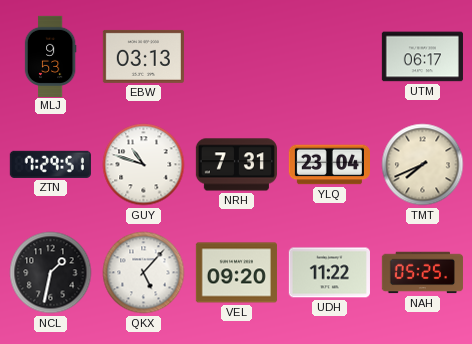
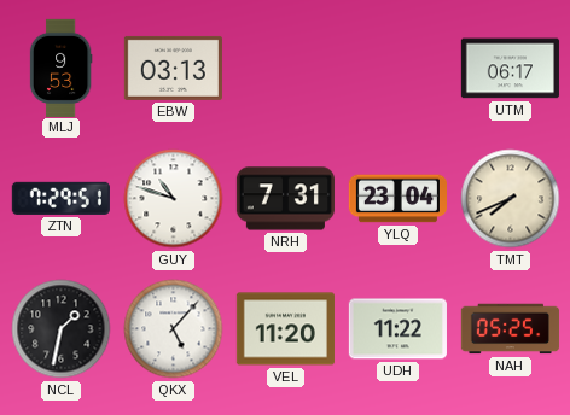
VEL: 09:20 -> 11:20
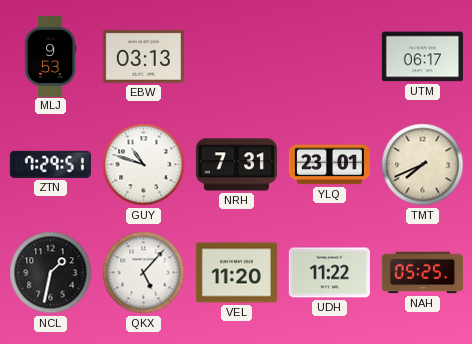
YLQ: 23:04 -> 23:01
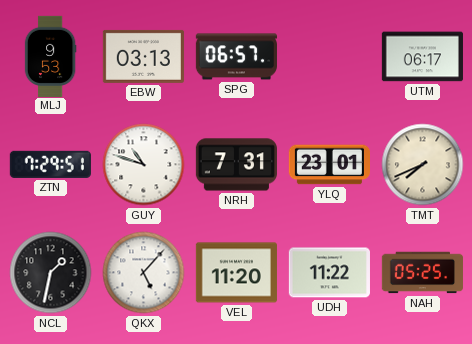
SPG: none -> 06:57
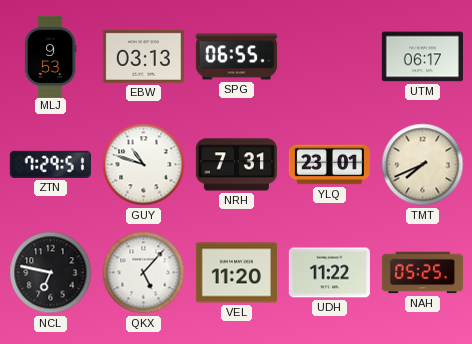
SPG: 06:57 -> 06:55
NCL: 1:32 -> 6:47
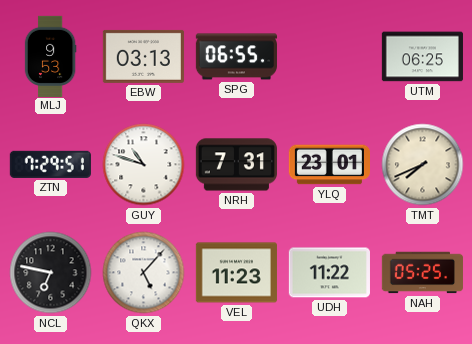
UTM: 06:17 -> 06:25
VEL: 11:20 -> 11:23
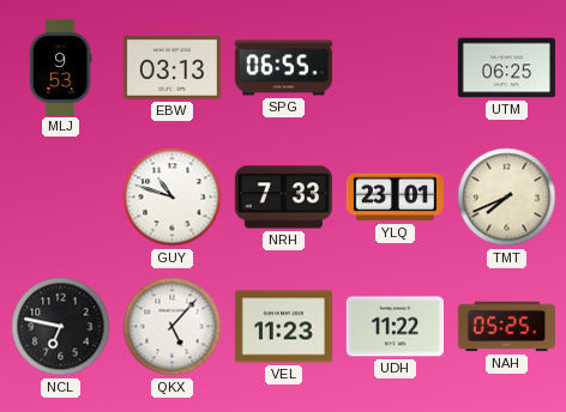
ZTN: 7:29 -> none
NRH: 7:31 -> 7:33
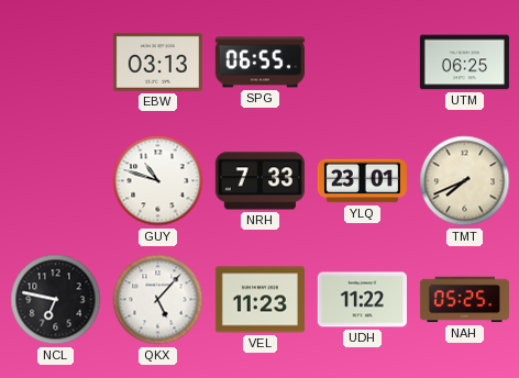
MLJ: 9:53 -> none
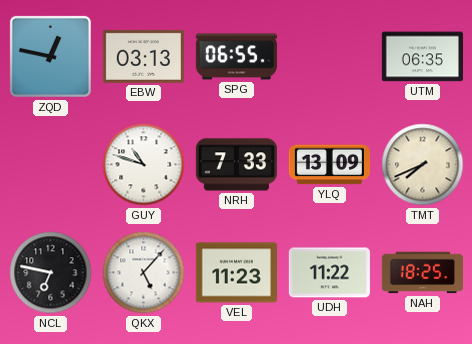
ZQD: none -> 12:47
UTM: 06:25 -> 06:35
YLQ: 23:01 -> 13:09
NAH: 05:25 -> 18:25
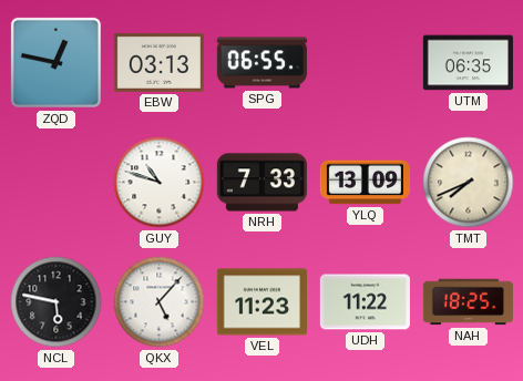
NCL: 6:47 -> 5:47
